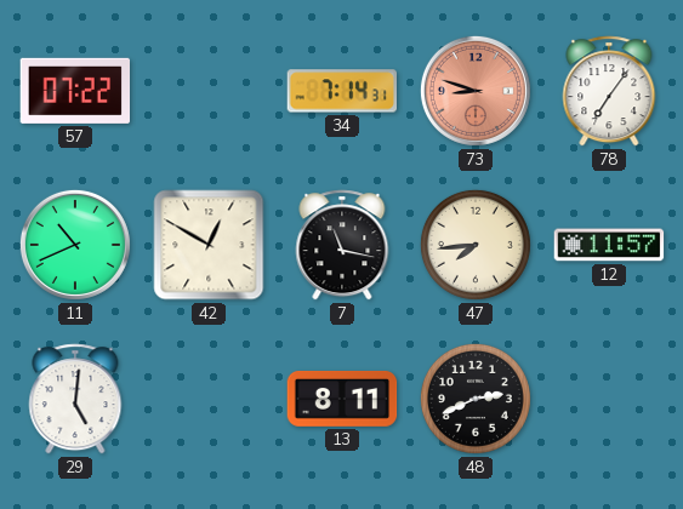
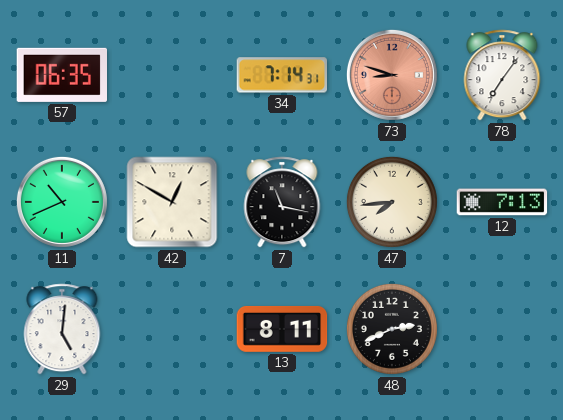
57: 07:22 -> 06:35
12: 11:57 -> 7:13
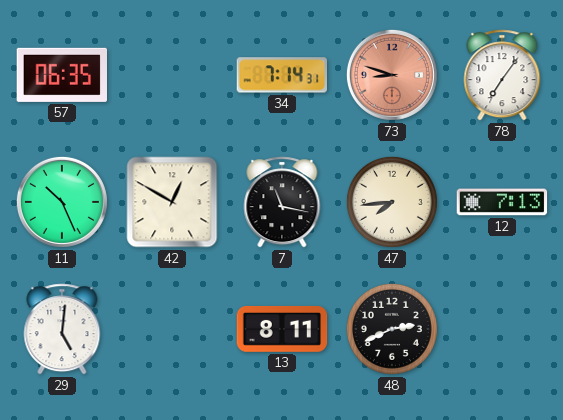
11: 10:41 -> 10:26
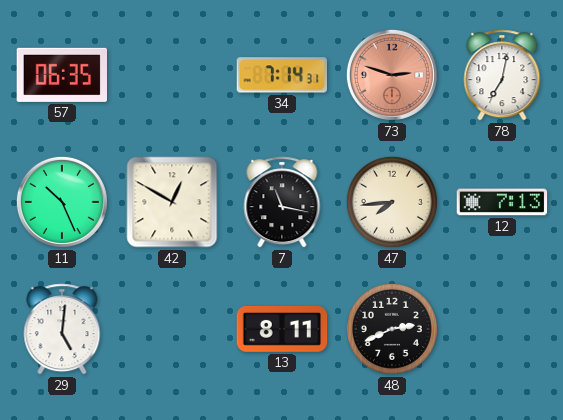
73: 8:48 -> 2:48
78: 7:06 -> 7:02
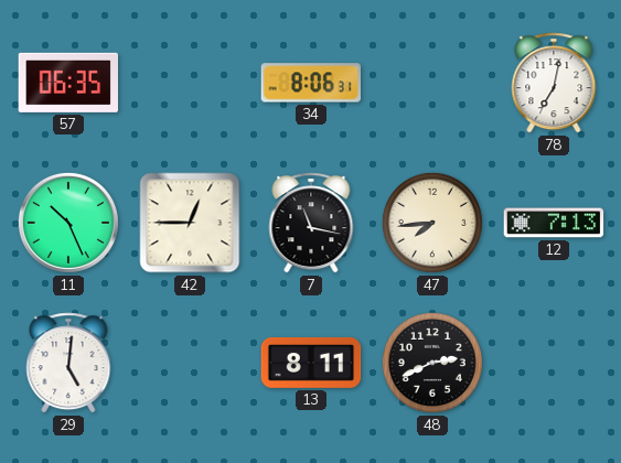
34: 7:14 -> 8:06
73: 2:48 -> none
42: 12:50 -> 12:45
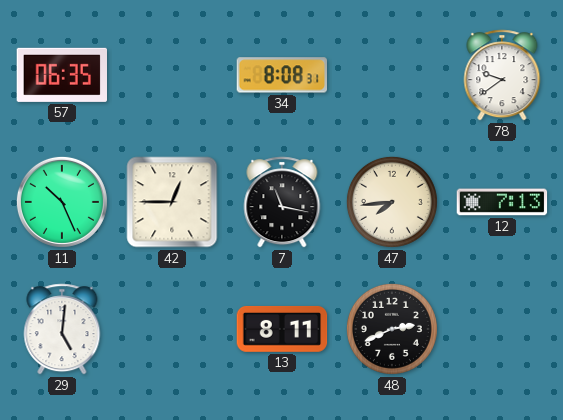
34: 8:06 -> 8:08
78: 7:02 -> 9:39
